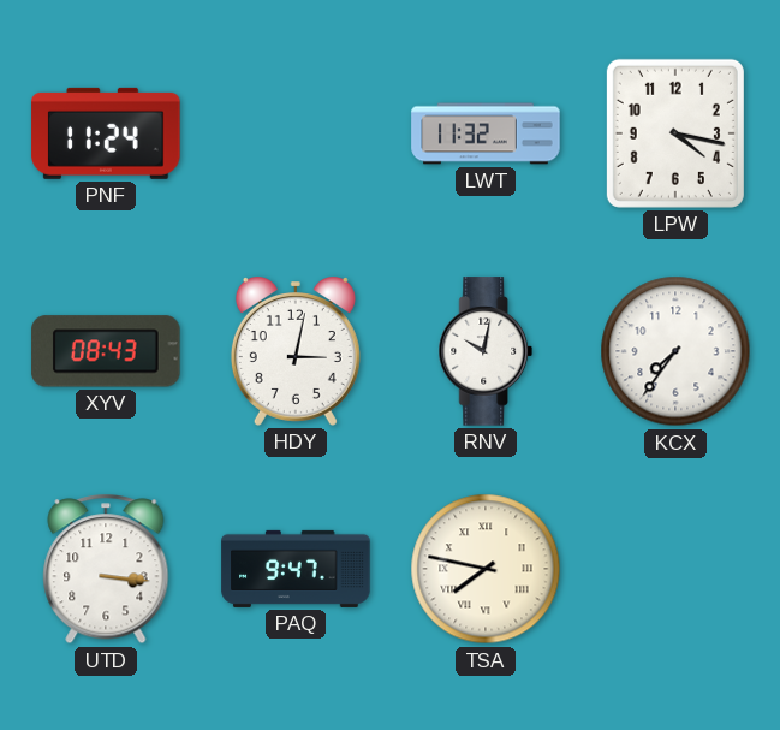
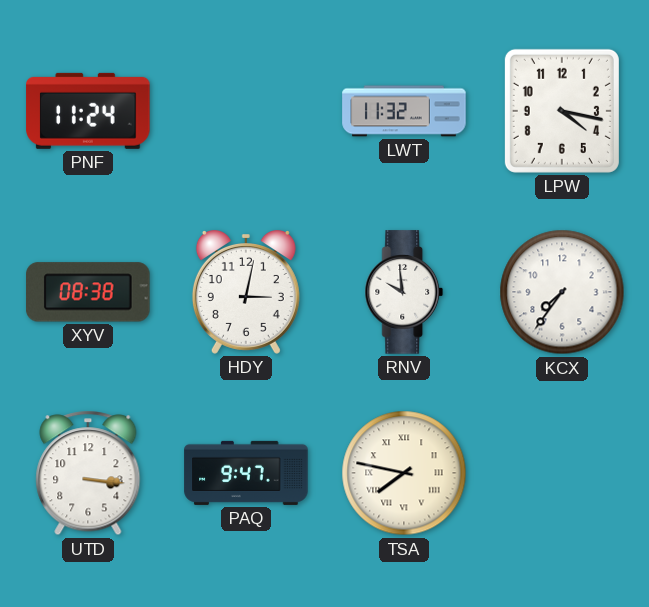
XYV: 08:43 -> 08:38
RNV: 10:02 -> 9:59
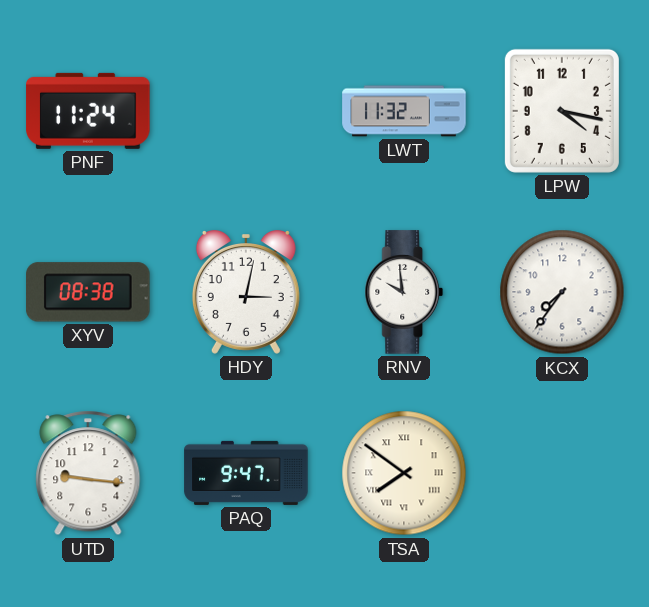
UTD: 3:16 -> 9:16
TSA: 7:47 -> 7:51
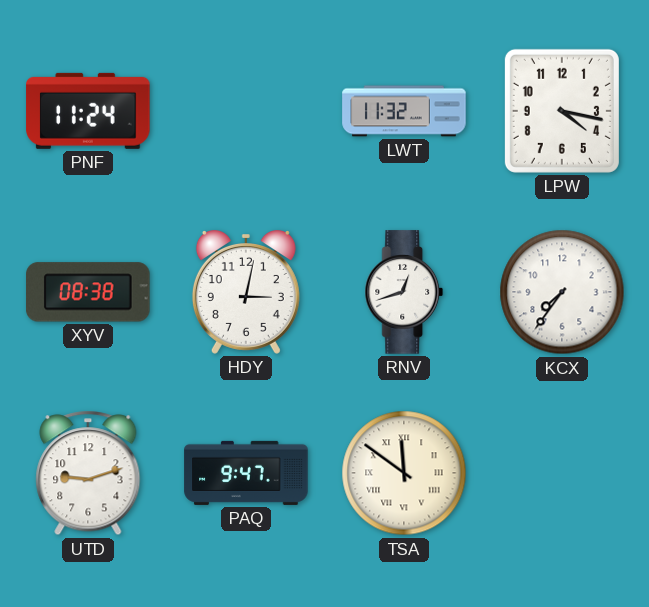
RNV: 9:59 -> 12:42
UTD: 9:16 -> 9:12
TSA: 7:51 -> 11:51
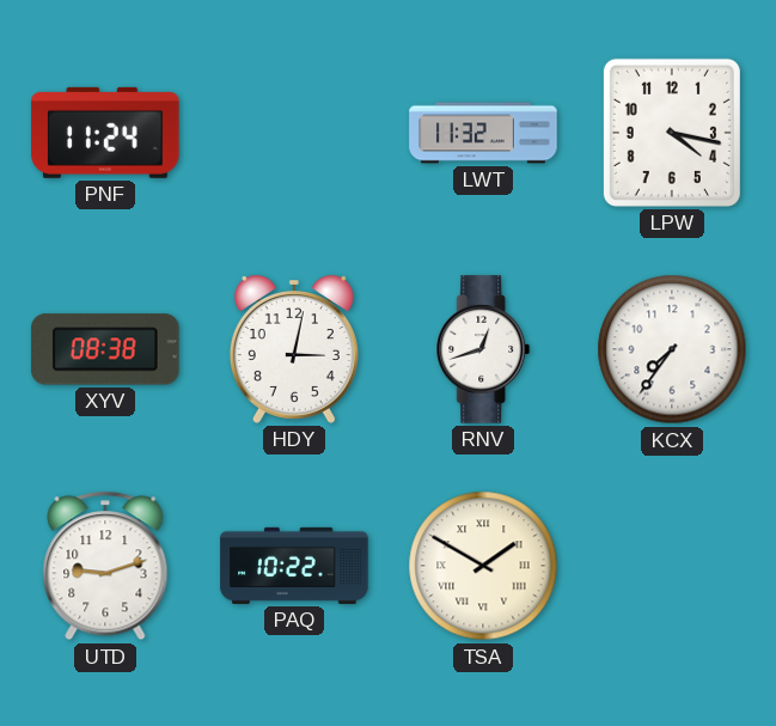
PAQ: 9:47 -> 10:22
TSA: 11:51 -> 1:50
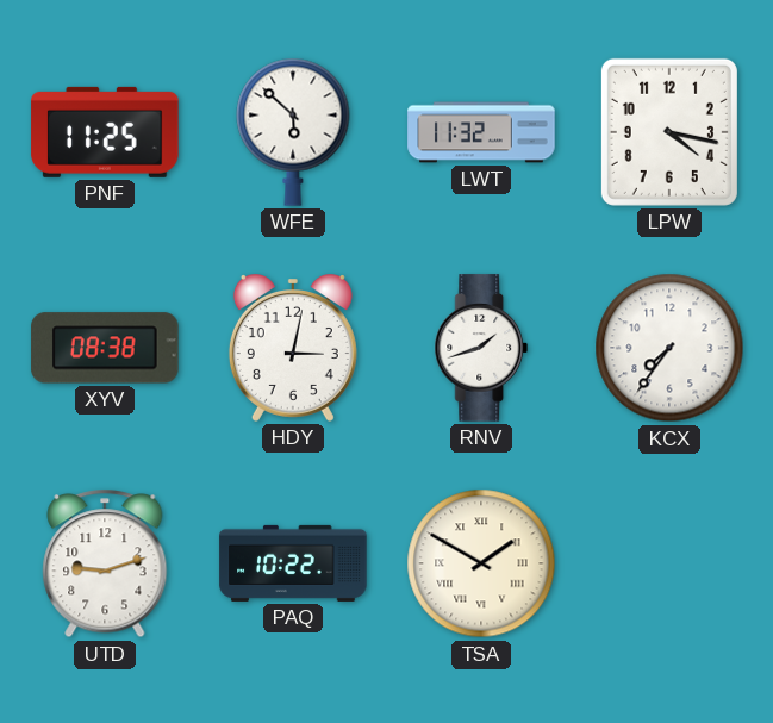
PNF: 11:24 -> 11:25
WFE: none -> 5:52
RNV: 12:42 -> 1:42
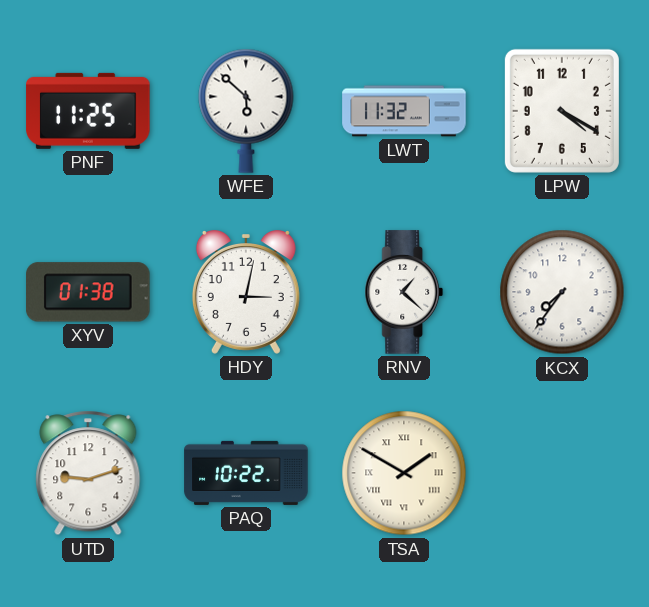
LPW: 4:17 -> 4:20
XYV: 08:38 -> 01:38
RNV: 1:42 -> 1:22
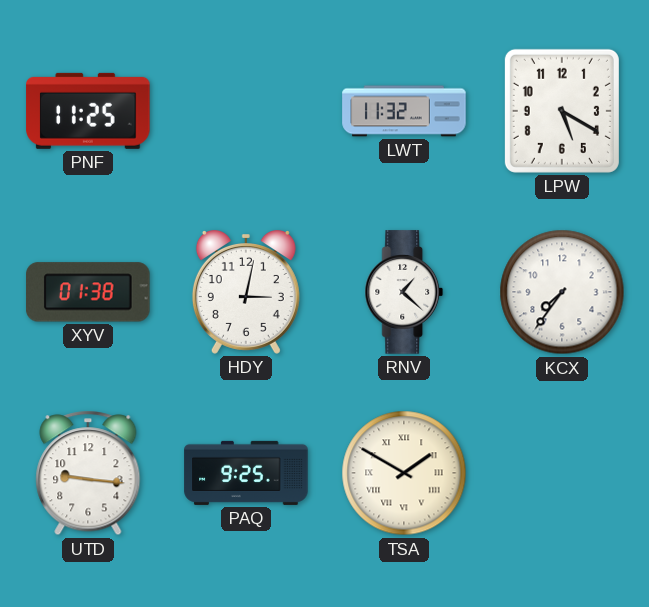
WFE: 5:52 -> none
LPW: 4:20 -> 5:20
UTD: 9:12 -> 9:16
PAQ: 10:22 -> 9:25
